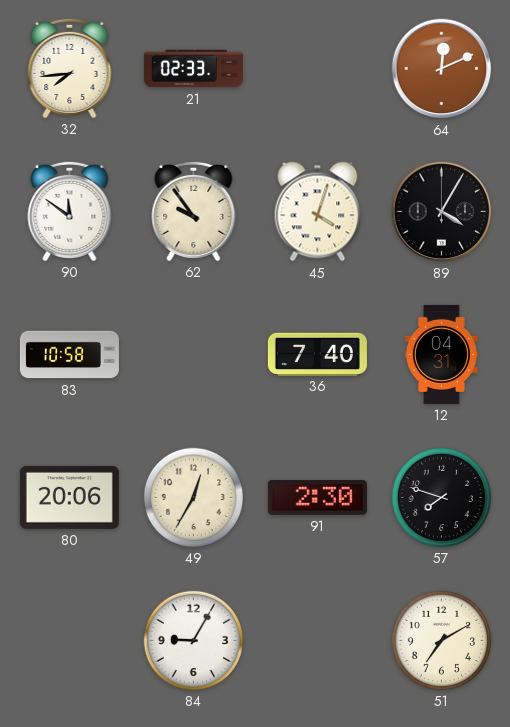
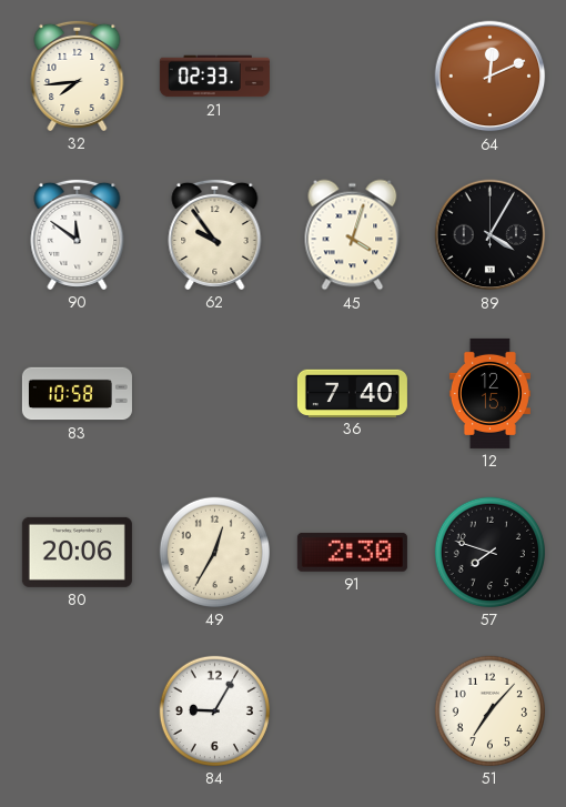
12: 04:31 -> 12:15
51: 7:10 -> 7:07
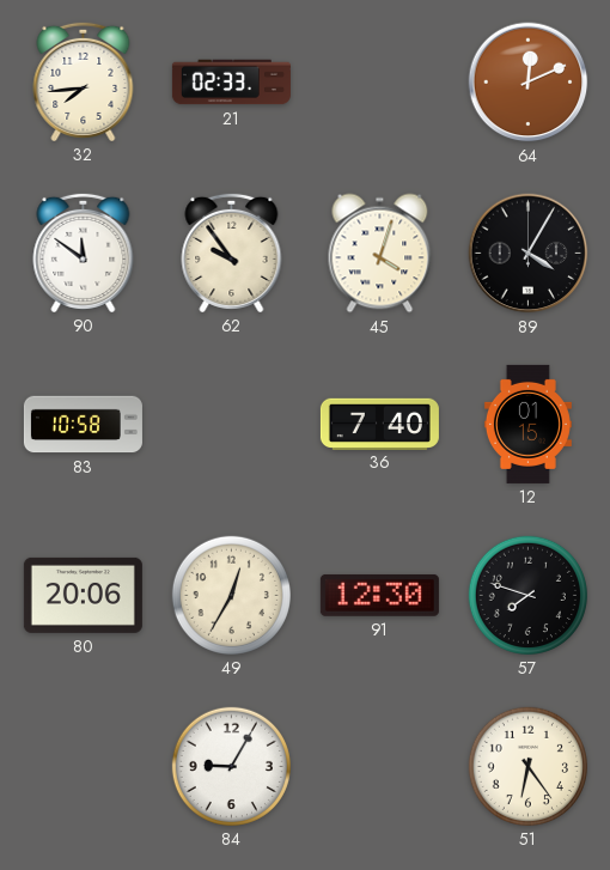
12: 12:15 -> 01:15
91: 2:30 -> 12:30
51: 7:07 -> 6:24
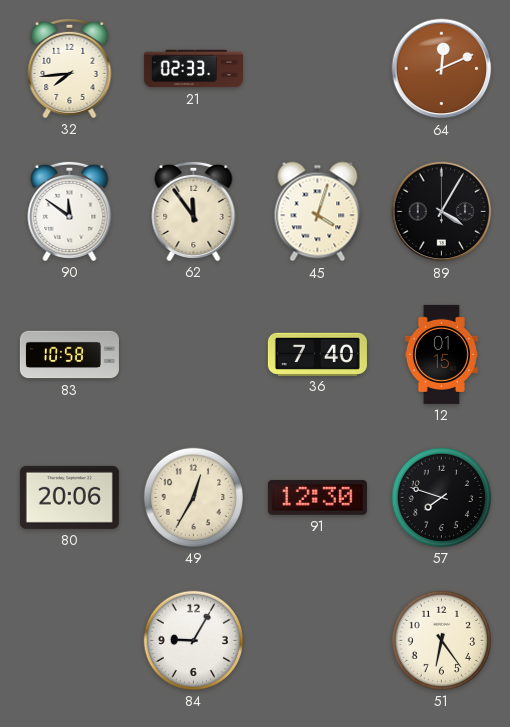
62: 9:54 -> 11:54
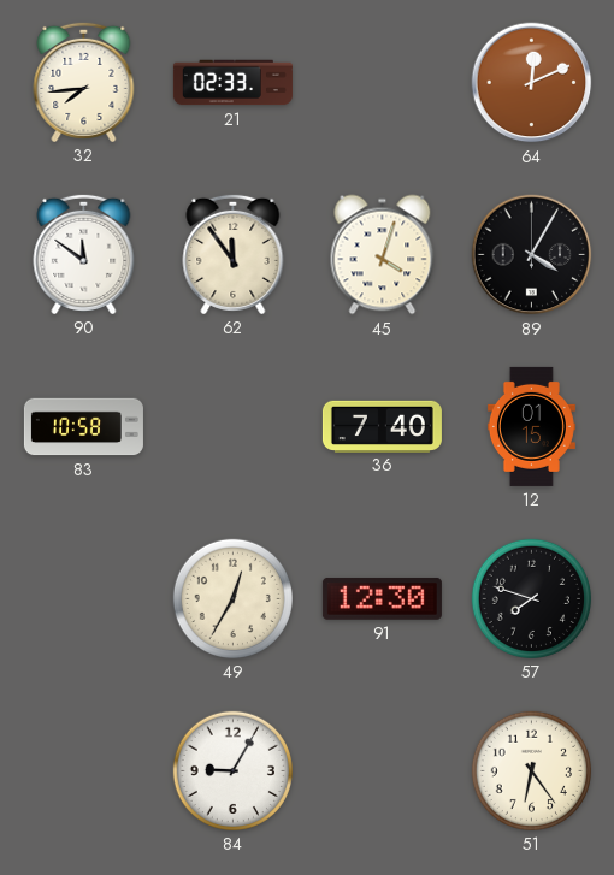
80: 20:06 -> none
